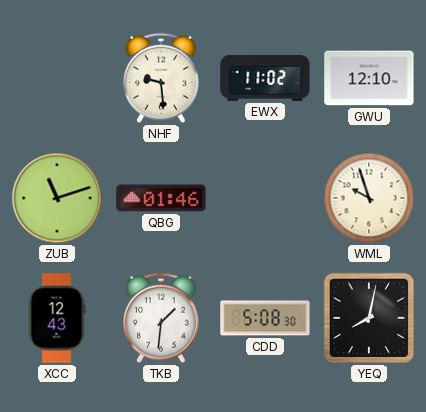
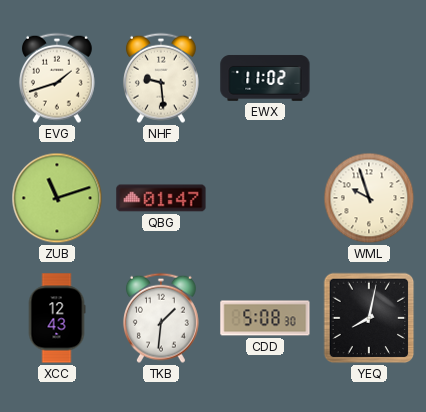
EVG: none -> 1:42
GWU: 12:10 -> none
QBG: 01:46 -> 01:47
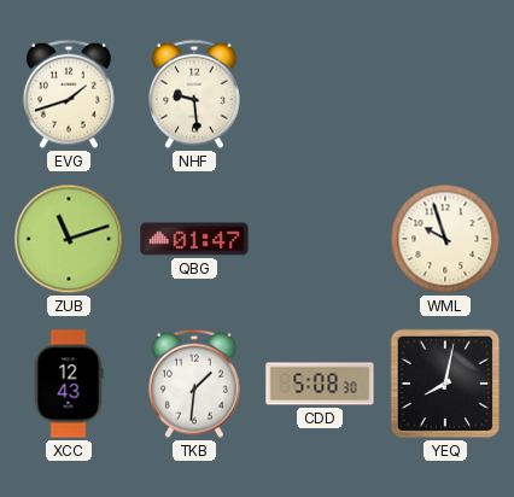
EWX: 11:02 -> none
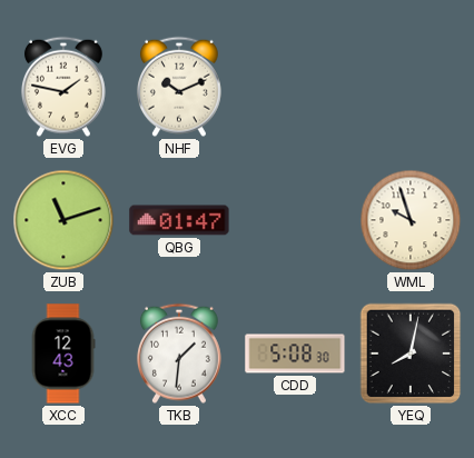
EVG: 1:42 -> 1:47
NHF: 9:29 -> 10:11
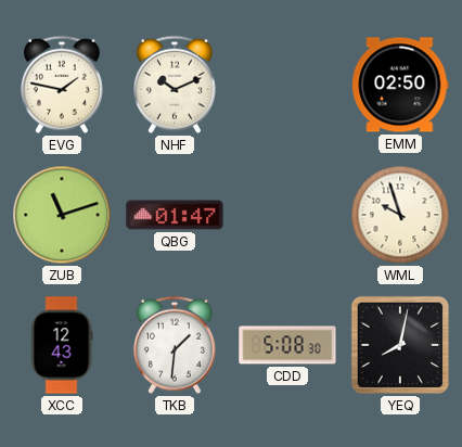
EMM: none -> 02:50
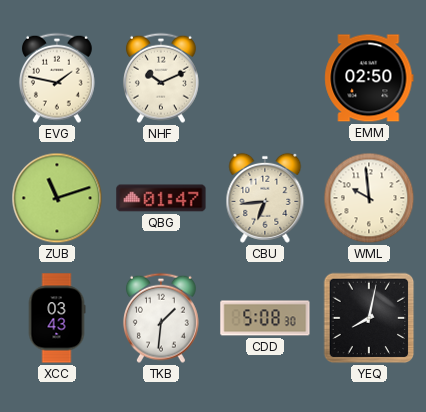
CBU: none -> 6:44
WML: 9:57 -> 9:59
XCC: 12:43 -> 03:43
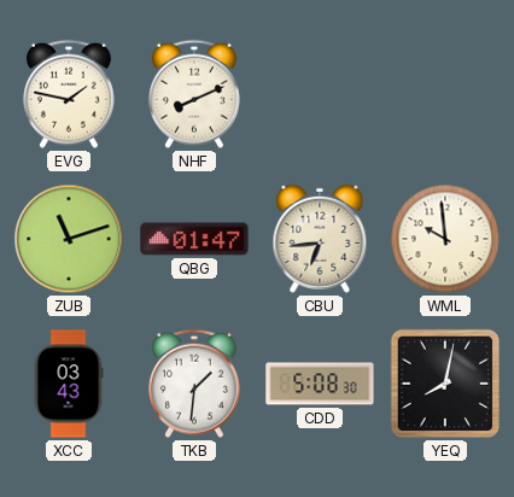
NHF: 10:11 -> 8:11
EMM: 02:50 -> none
